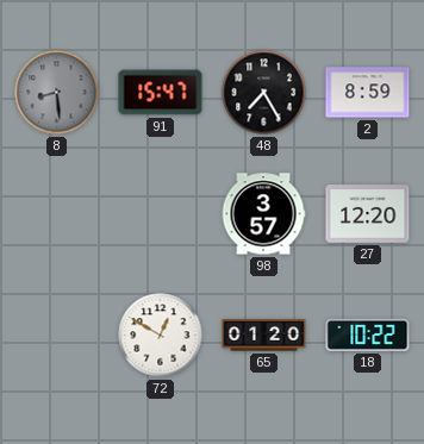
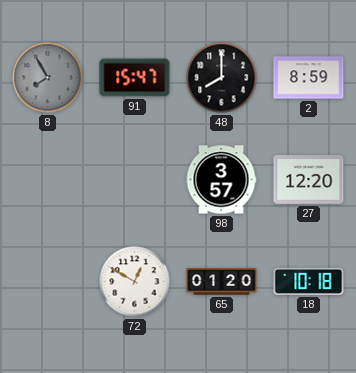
8: 8:29 -> 7:55
48: 7:25 -> 8:00
18: 10:22 -> 10:18
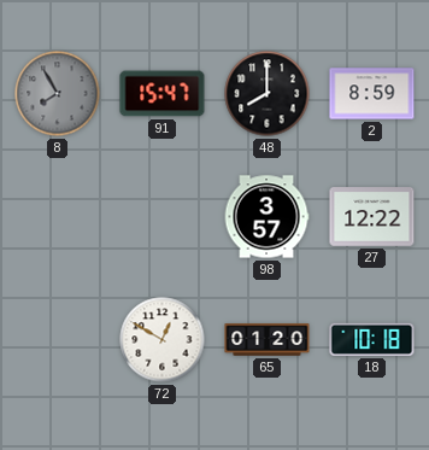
27: 12:20 -> 12:22
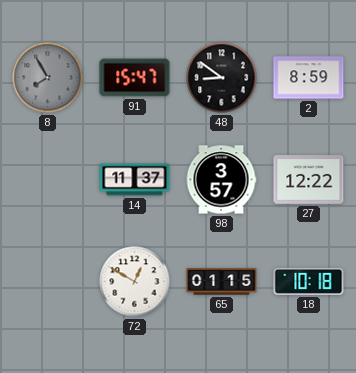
48: 8:00 -> 8:51
14: none -> 11:37
65: 01:20 -> 01:15
